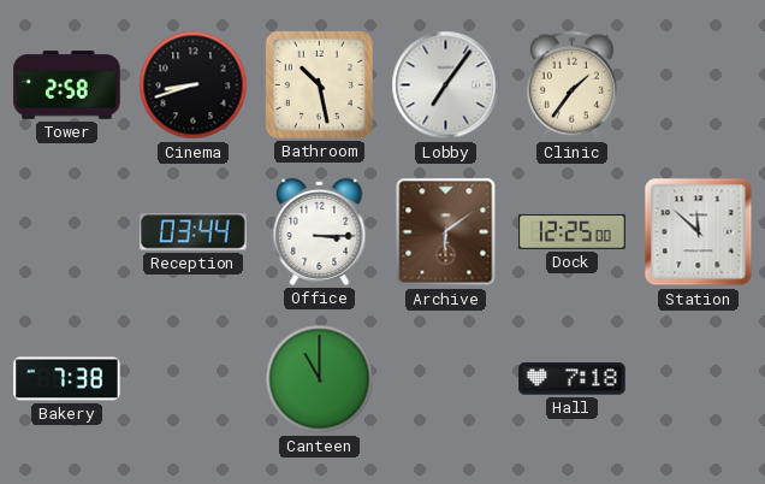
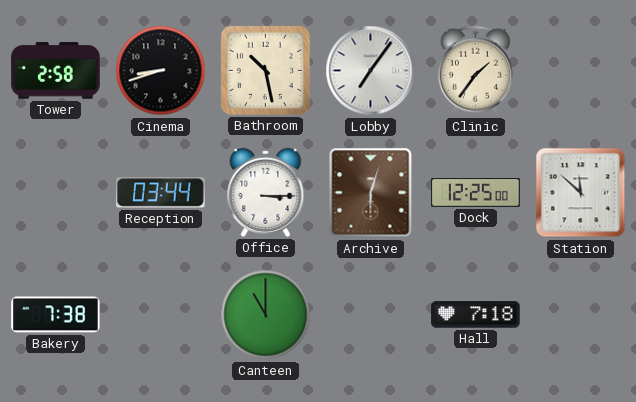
Archive: 6:09 -> 6:03
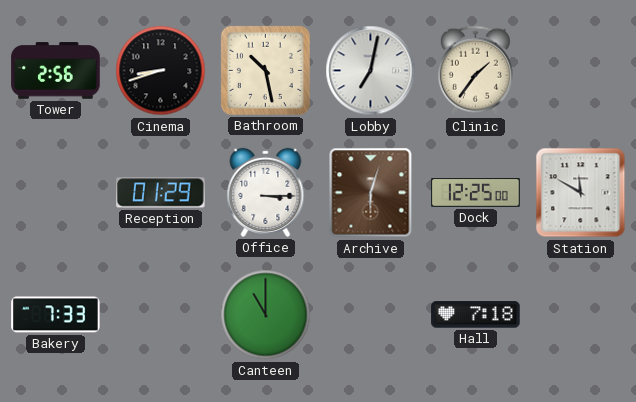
Tower: 2:58 -> 2:56
Lobby: 7:06 -> 7:02
Reception: 03:44 -> 01:29
Station: 11:52 -> 11:50
Bakery: 7:38 -> 7:33
